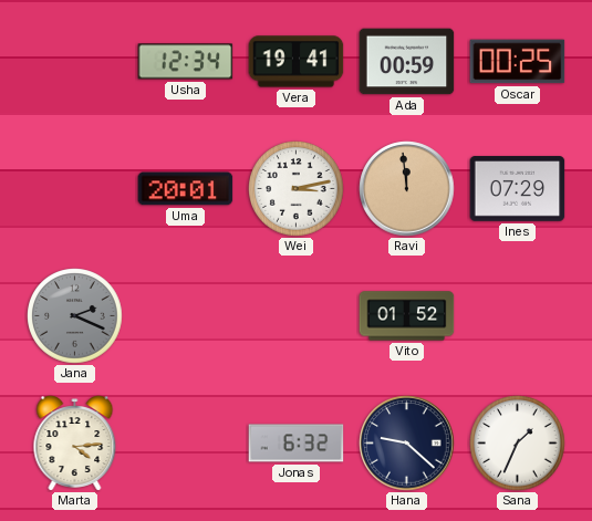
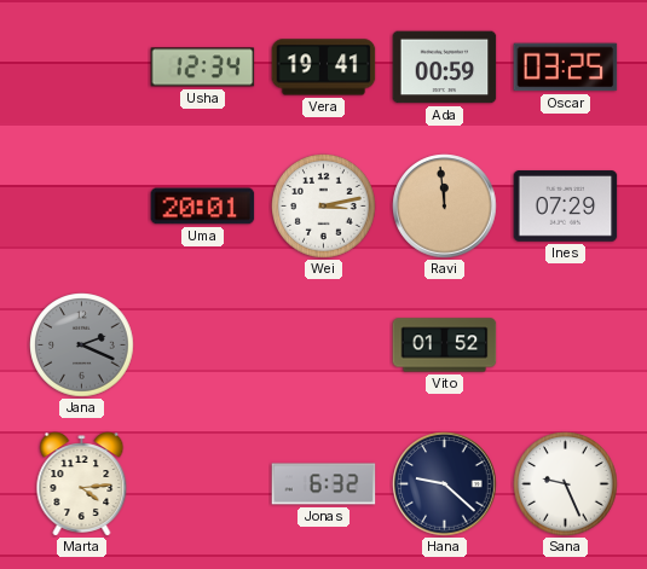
Oscar: 00:25 -> 03:25
Sana: 1:34 -> 9:26
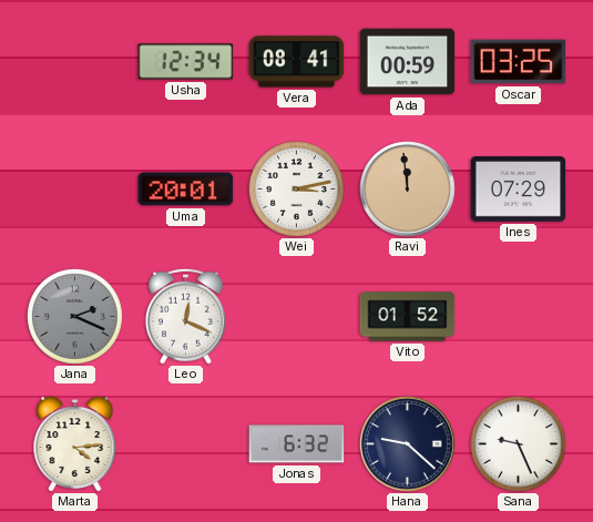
Vera: 19:41 -> 08:41
Leo: none -> 12:19
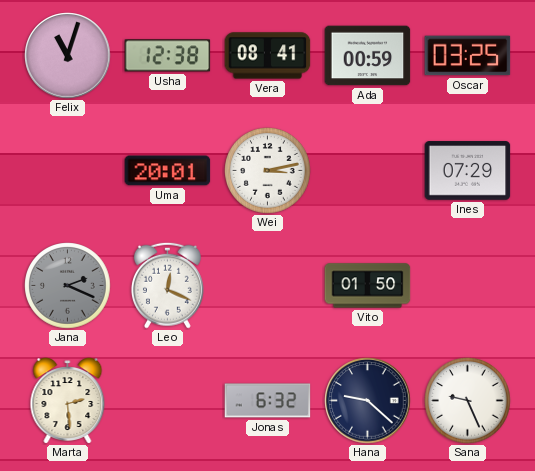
Felix: none -> 11:03
Usha: 12:34 -> 12:38
Ravi: 11:59 -> none
Vito: 01:52 -> 01:50
Marta: 4:14 -> 2:29
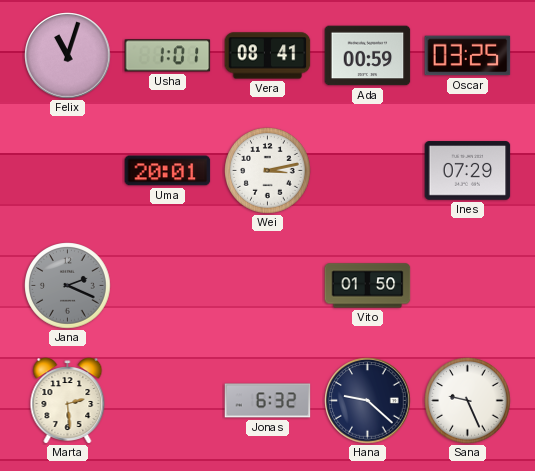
Usha: 12:38 -> 1:01
Leo: 12:19 -> none
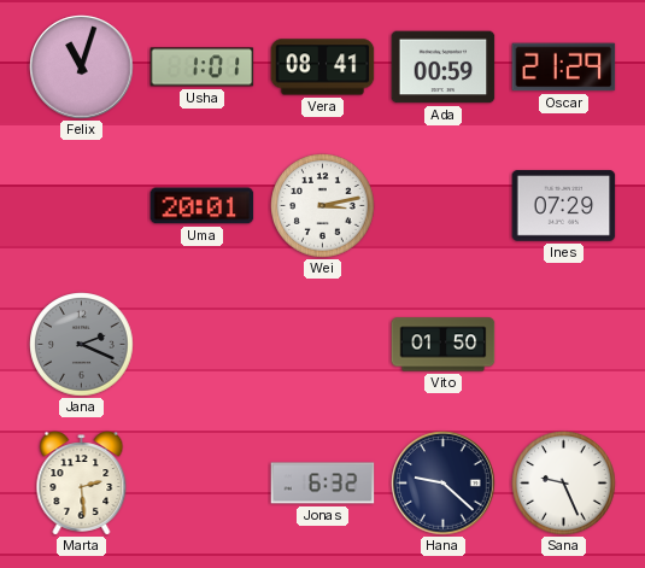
Oscar: 03:25 -> 21:29
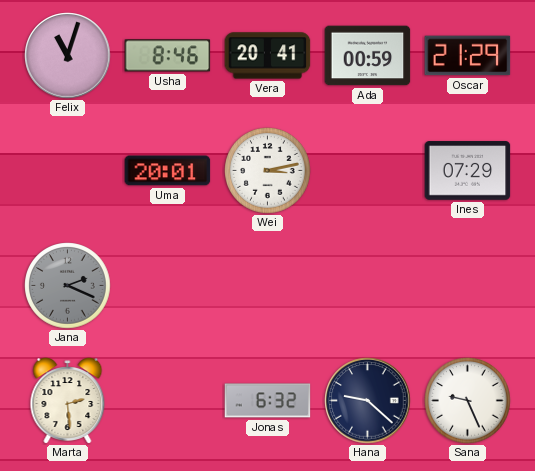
Usha: 1:01 -> 8:46
Vera: 08:41 -> 20:41
Vito: 01:50 -> none
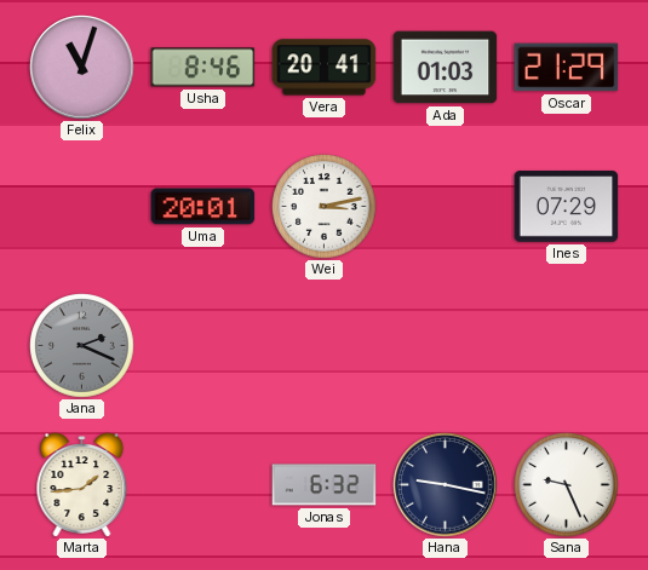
Ada: 00:59 -> 01:03
Marta: 2:29 -> 1:44
Hana: 9:22 -> 9:17
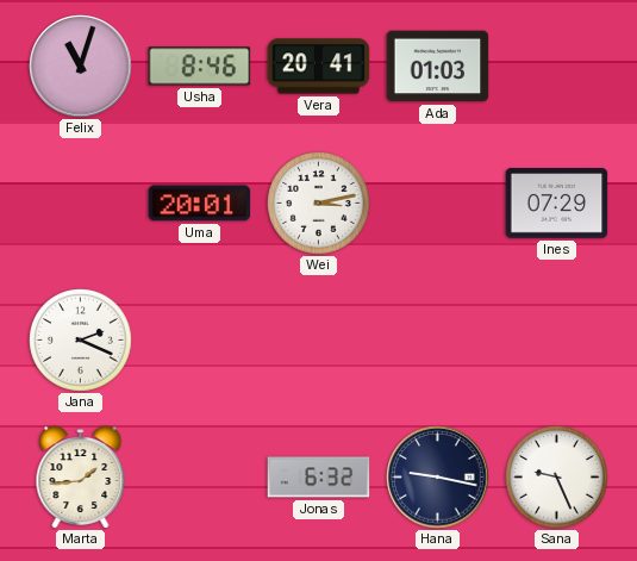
Oscar: 21:29 -> none
Jana dial: grey -> white
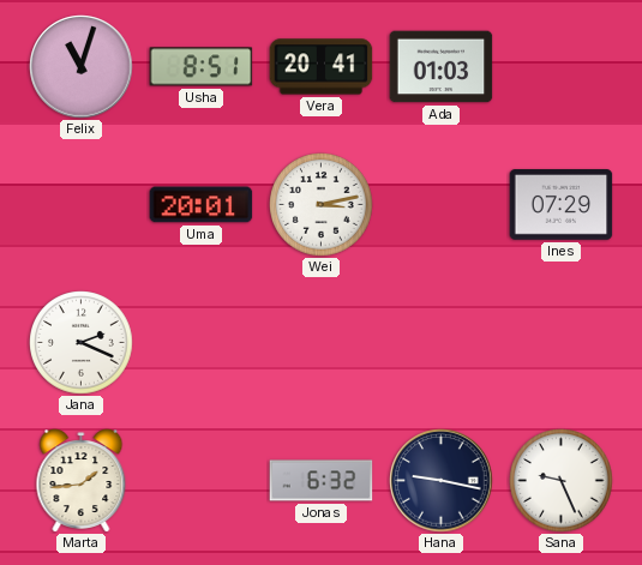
Usha: 8:46 -> 8:51
